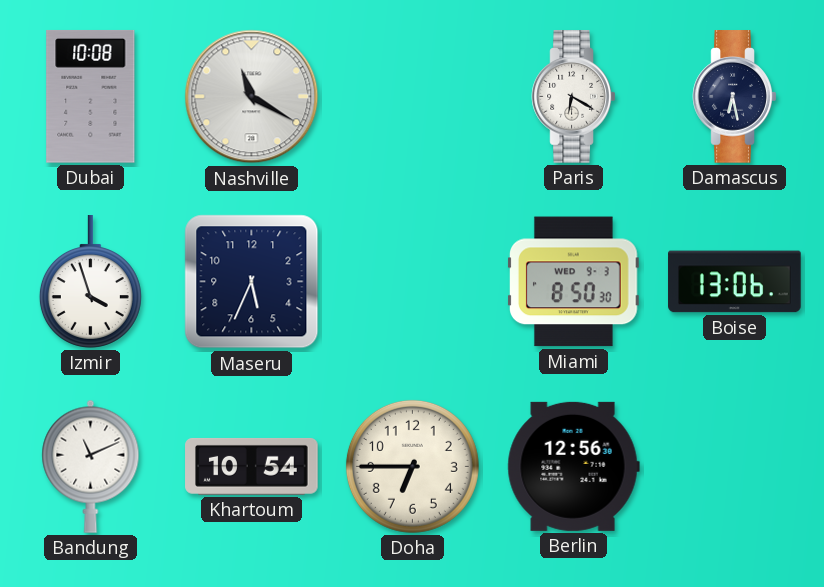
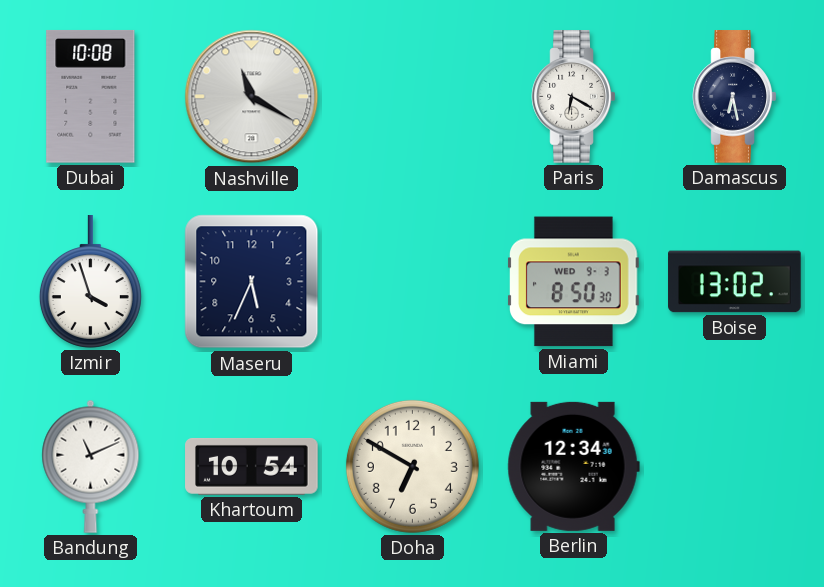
Boise: 13:06 -> 13:02
Doha: 6:45 -> 6:50
Berlin: 12:56 -> 12:34
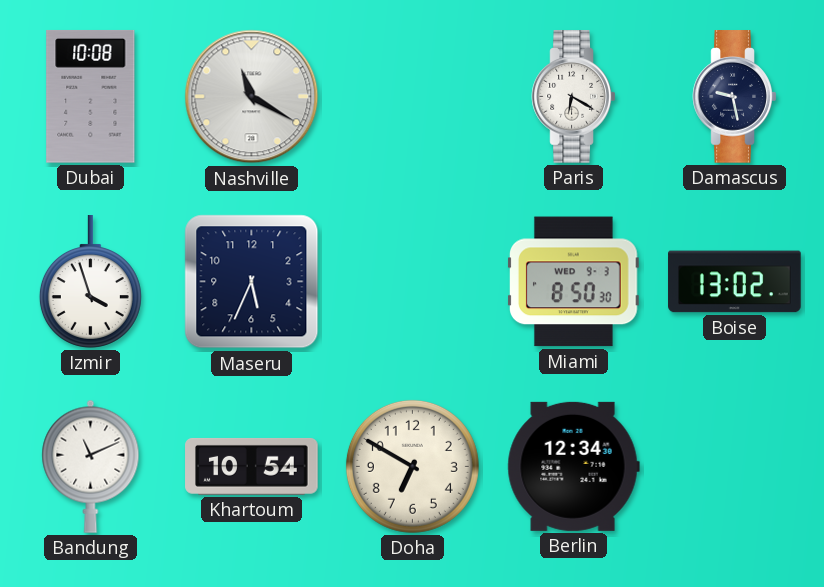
Damascus: 6:28 -> 9:28
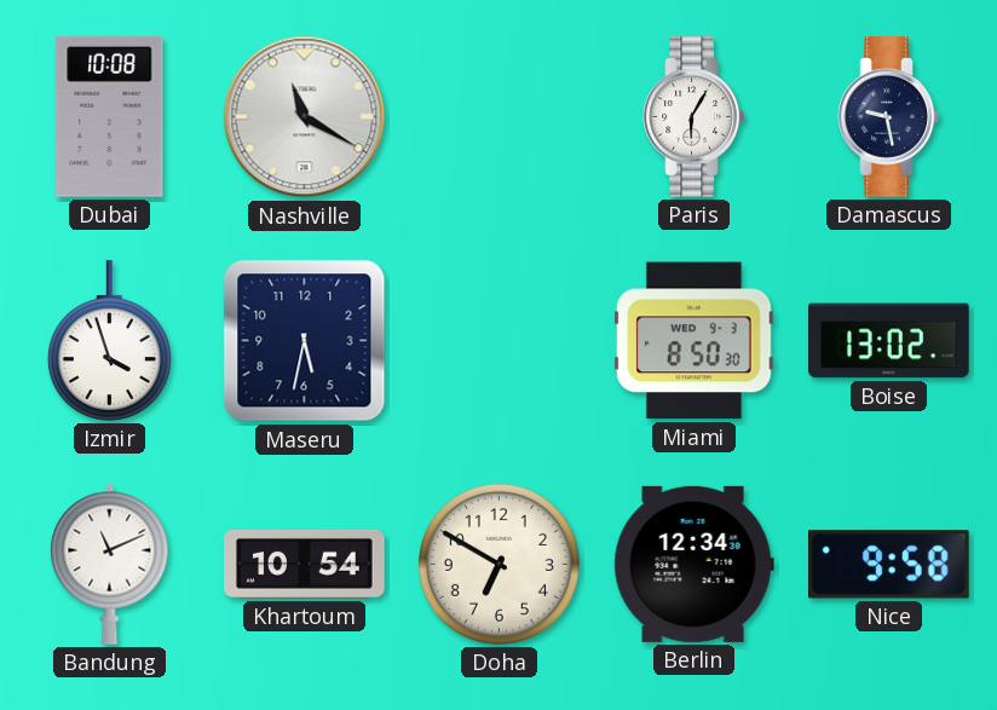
Paris: 6:20 -> 6:05
Maseru: 5:34 -> 5:32
Nice: none -> 9:58
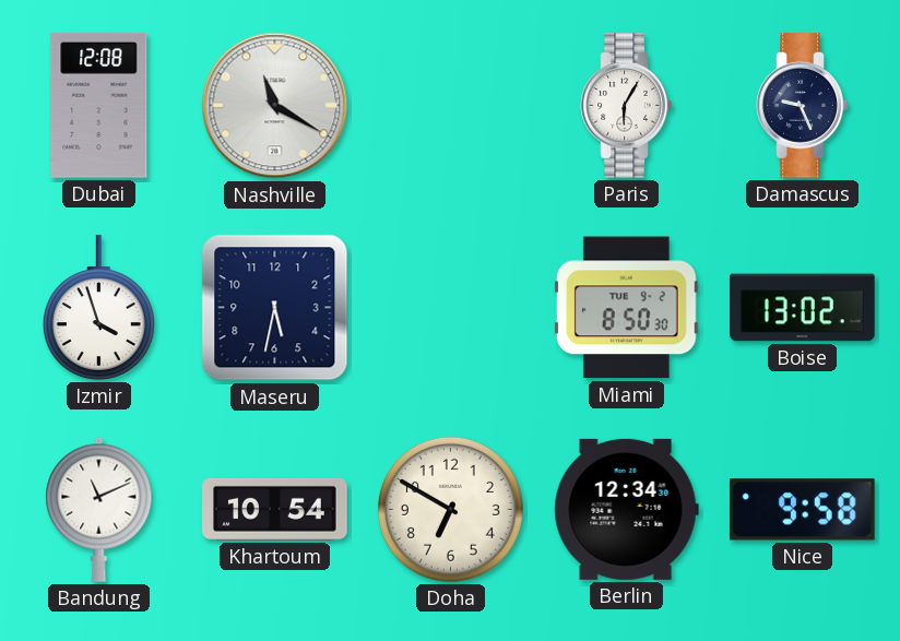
Dubai: 10:08 -> 12:08
Damascus: 9:28 -> 9:26
Miami date: WED 9-3 -> TUE 9-2
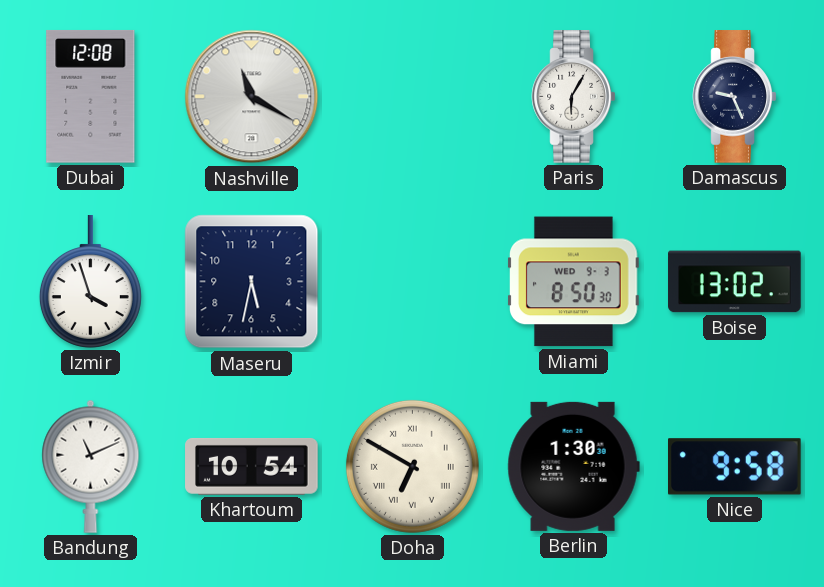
Miami date: TUE 9-2 -> WED 9-3
Doha numerals: Arabic -> Roman
Berlin: 12:34 -> 1:30
